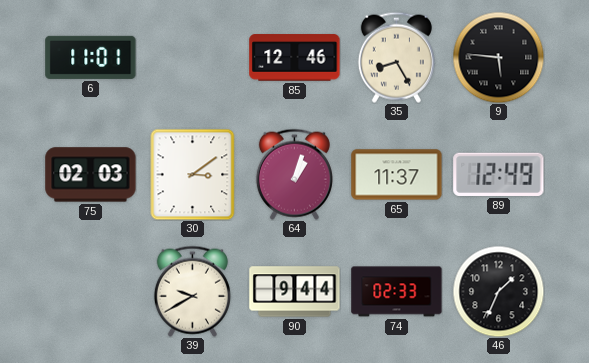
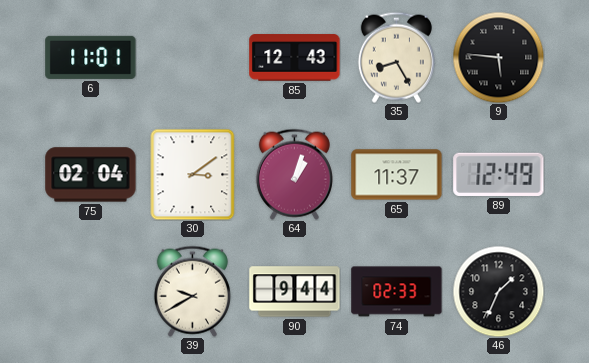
85: 12:46 -> 12:43
75: 02:03 -> 02:04
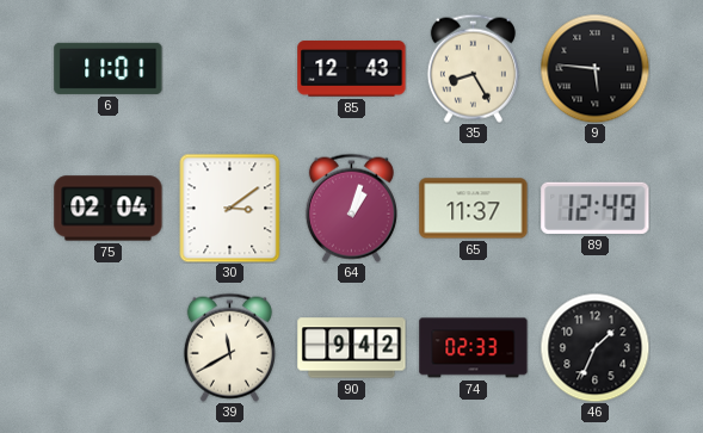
39: 9:40 -> 11:40
90: 9:44 -> 9:42
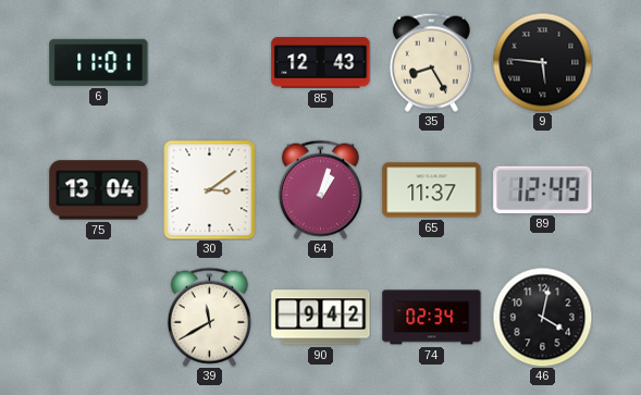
75: 02:04 -> 13:04
74: 02:33 -> 02:34
46: 1:34 -> 4:02
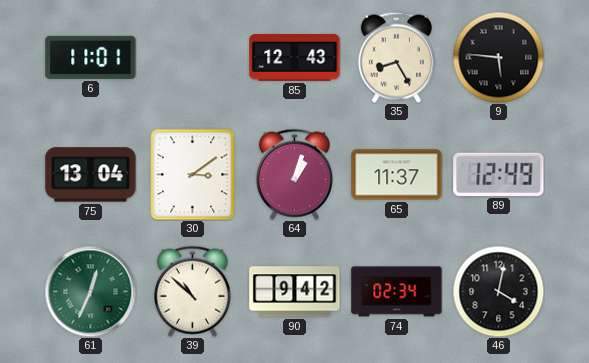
61: none -> 12:34
39: 11:40 -> 10:52
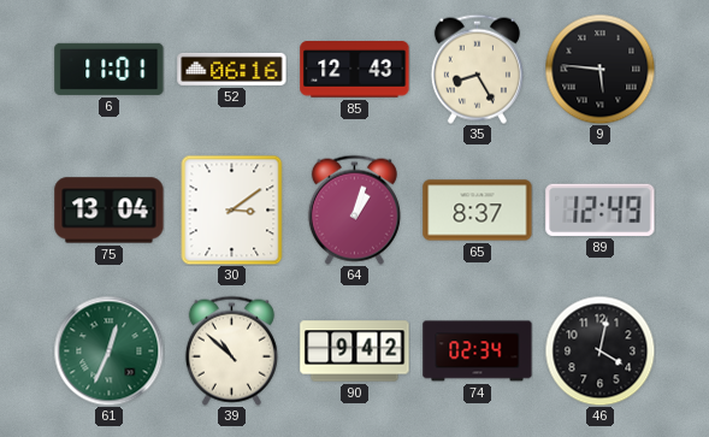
52: none -> 06:16
65: 11:37 -> 8:37
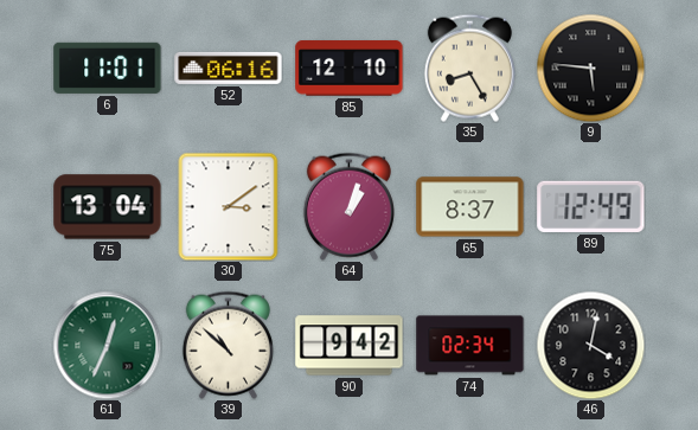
85: 12:43 -> 12:10
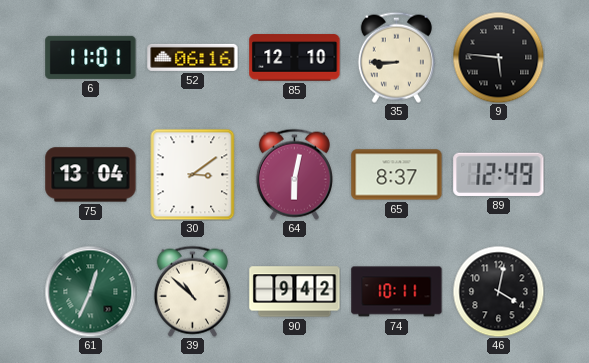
35: 8:25 -> 8:45
64: 1:03 -> 6:02
74: 02:34 -> 10:11
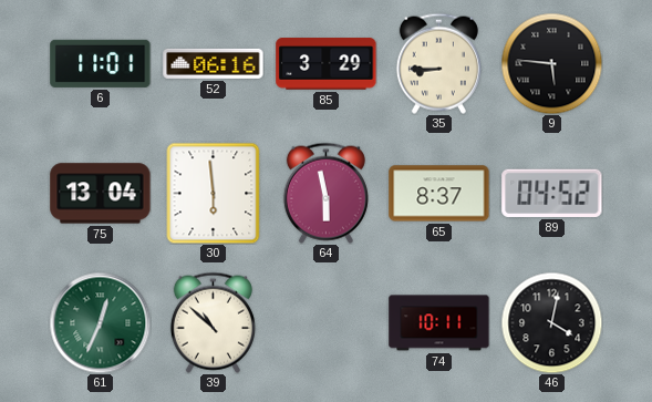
85: 12:10 -> 3:29
30: 3:09 -> 5:59
64: 6:02 -> 5:58
89: 12:49 -> 04:52
90: 9:42 -> none
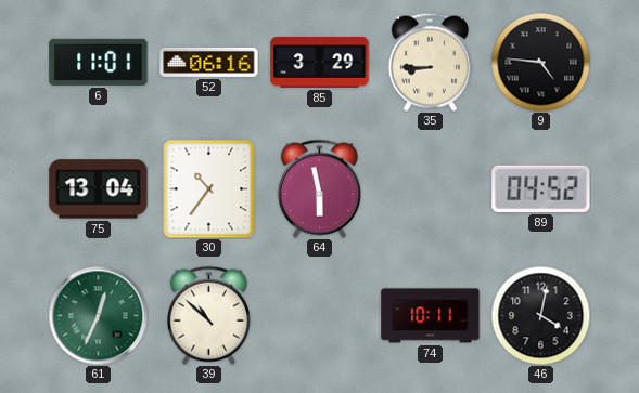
9: 5:46 -> 4:46
30: 5:59 -> 10:36
65: 8:37 -> none
